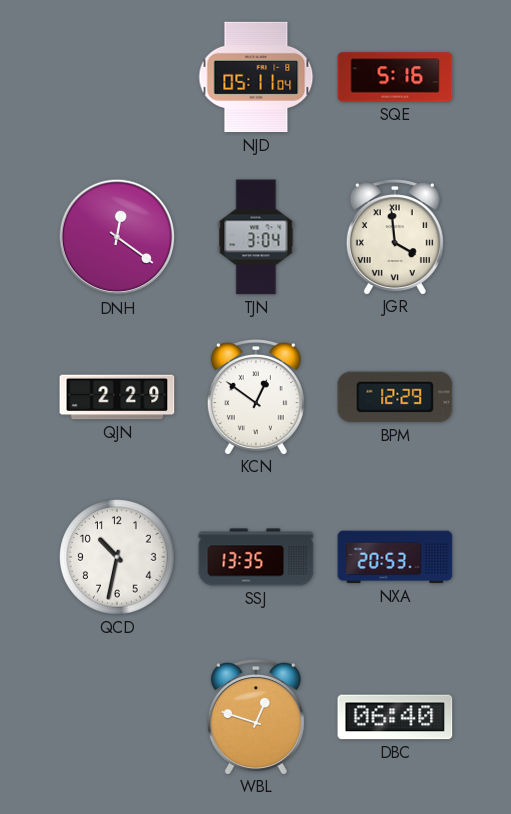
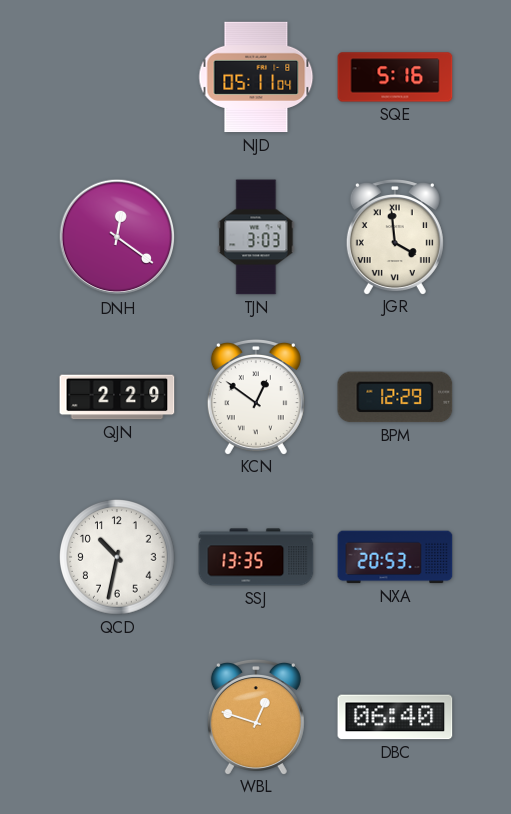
TJN: 3:04 -> 3:03
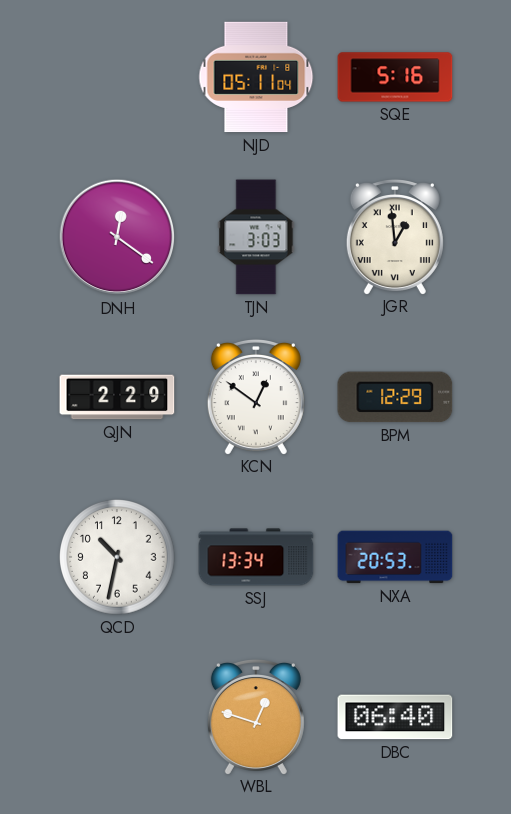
JGR: 3:59 -> 12:59
SSJ: 13:35 -> 13:34
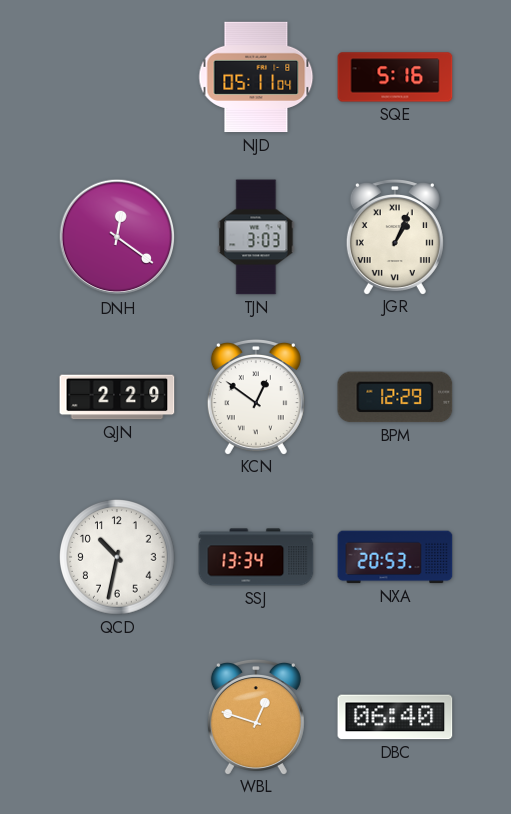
JGR: 12:59 -> 1:04
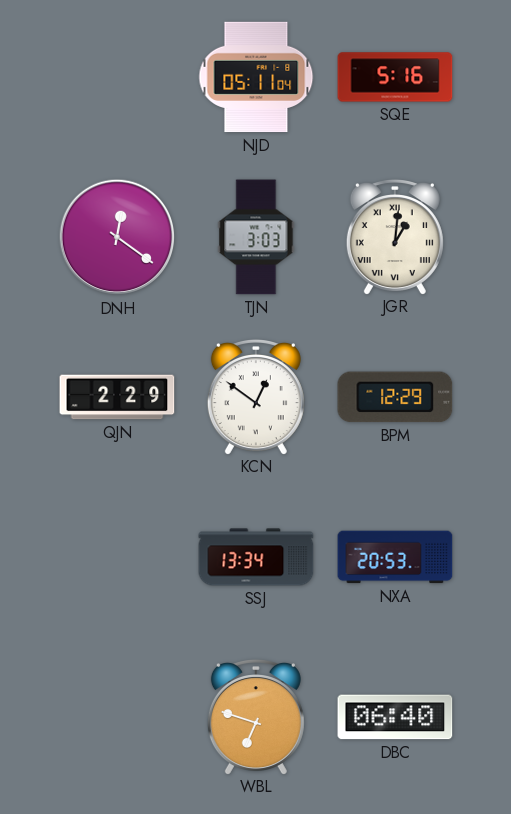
JGR: 1:04 -> 1:01
QCD: 10:32 -> none
WBL: 12:48 -> 6:48
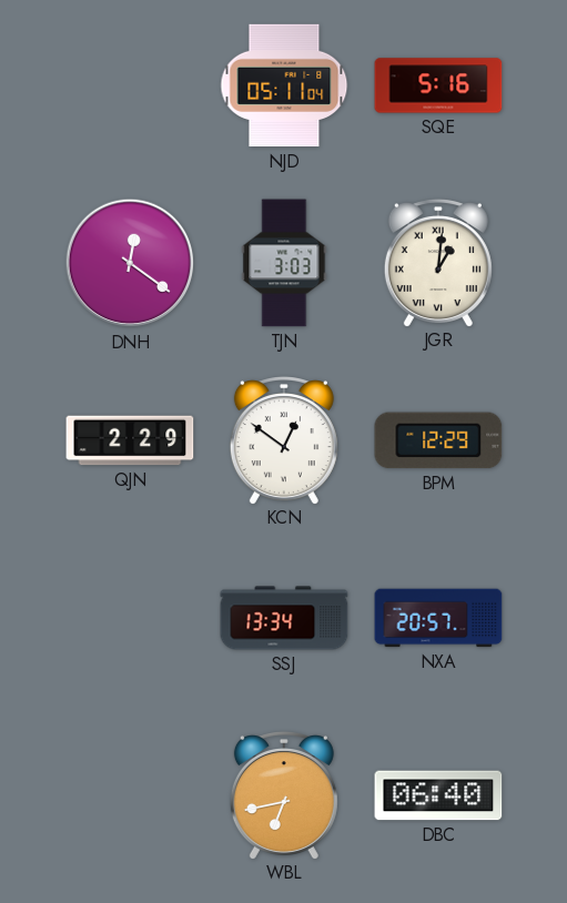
NXA: 20:53 -> 20:57
WBL: 6:48 -> 6:43
